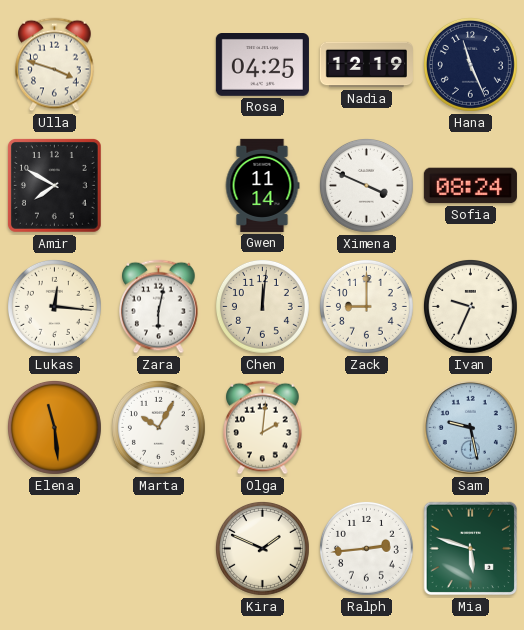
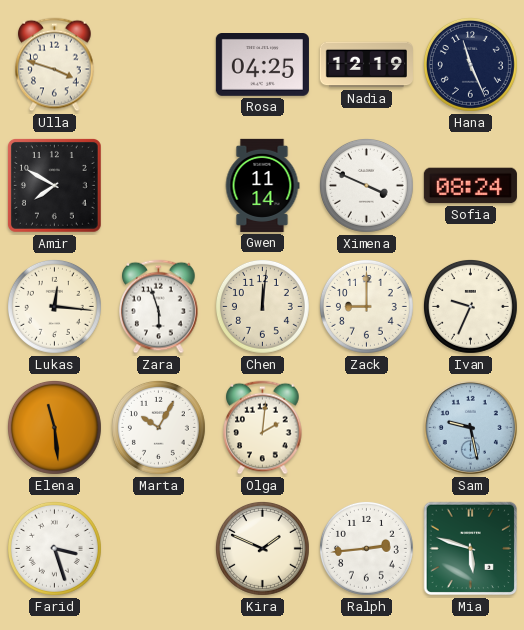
Zara: 6:02 -> 5:57
Farid: none -> 3:27
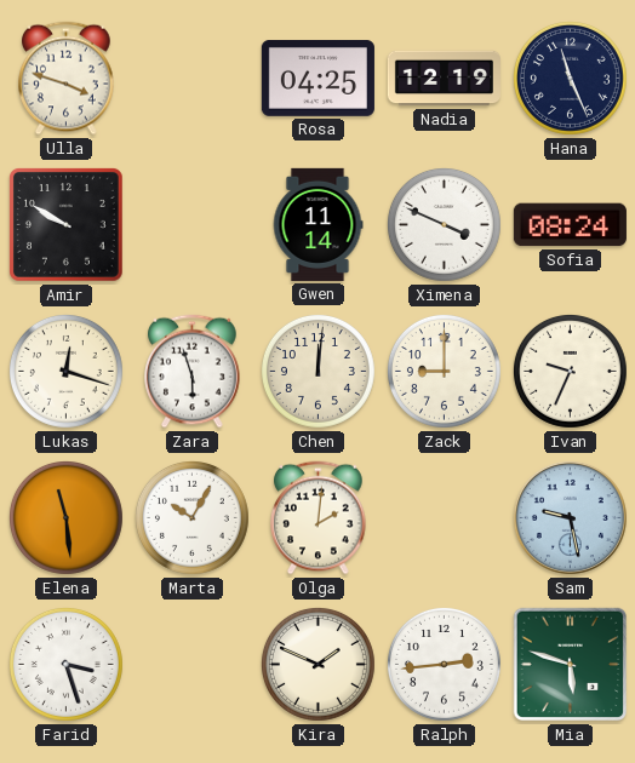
Amir: 7:50 -> 9:50
Lukas: 12:16 -> 12:18
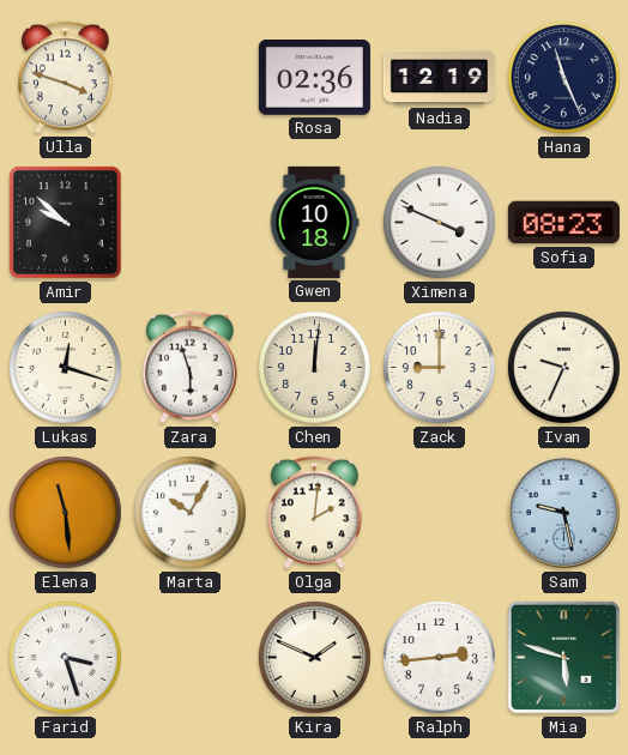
Rosa: 04:25 -> 02:36
Amir: 9:50 -> 9:52
Gwen: 11:14 -> 10:18
Sofia: 08:24 -> 08:23
